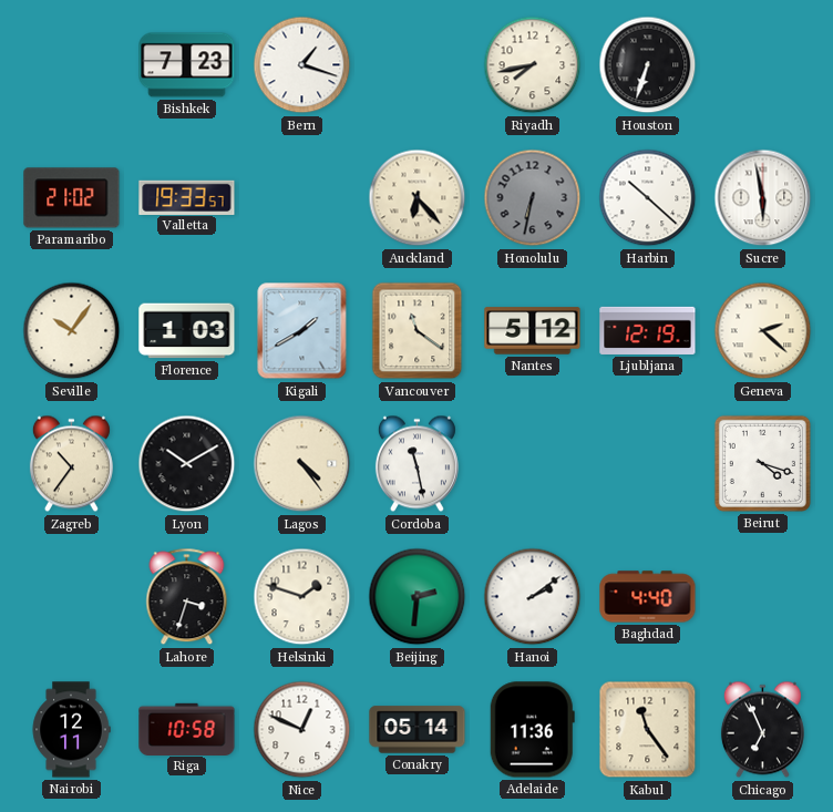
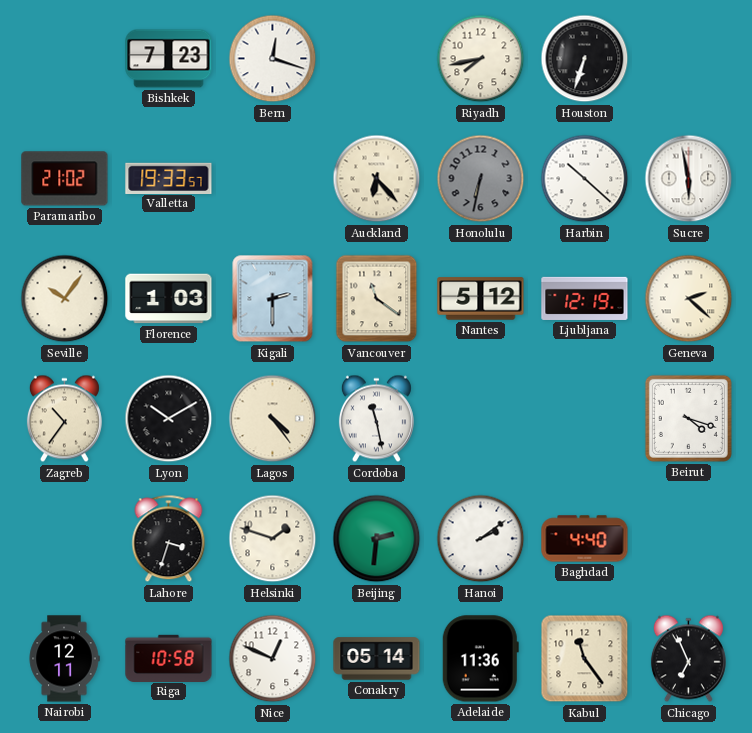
Bern: 1:18 -> 12:18
Kigali: 1:40 -> 2:30
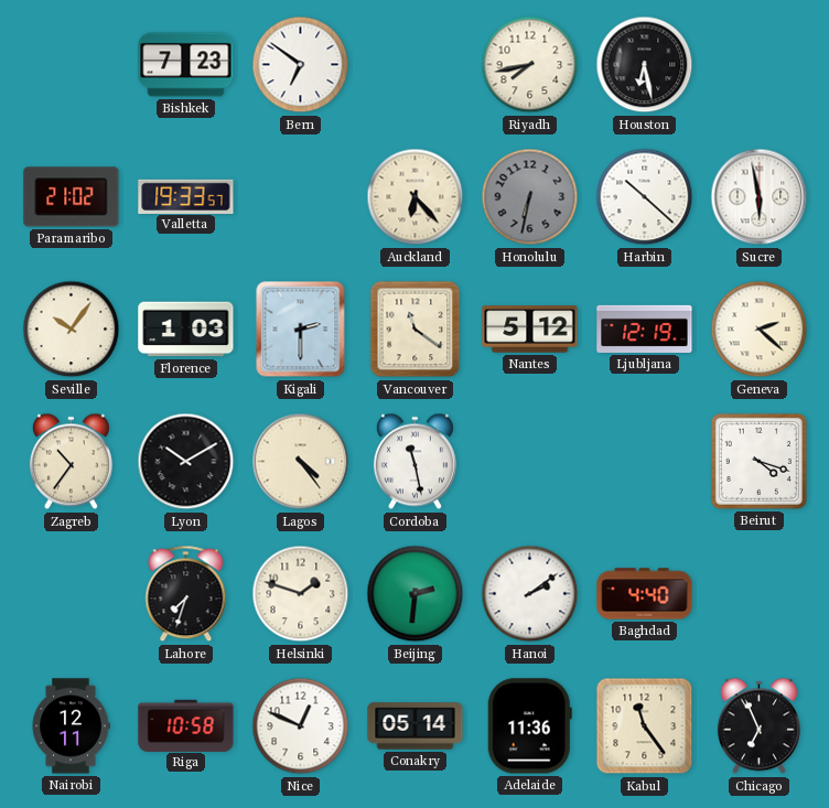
Bern: 12:18 -> 6:51
Houston: 6:33 -> 6:28
Lahore: 3:33 -> 7:33
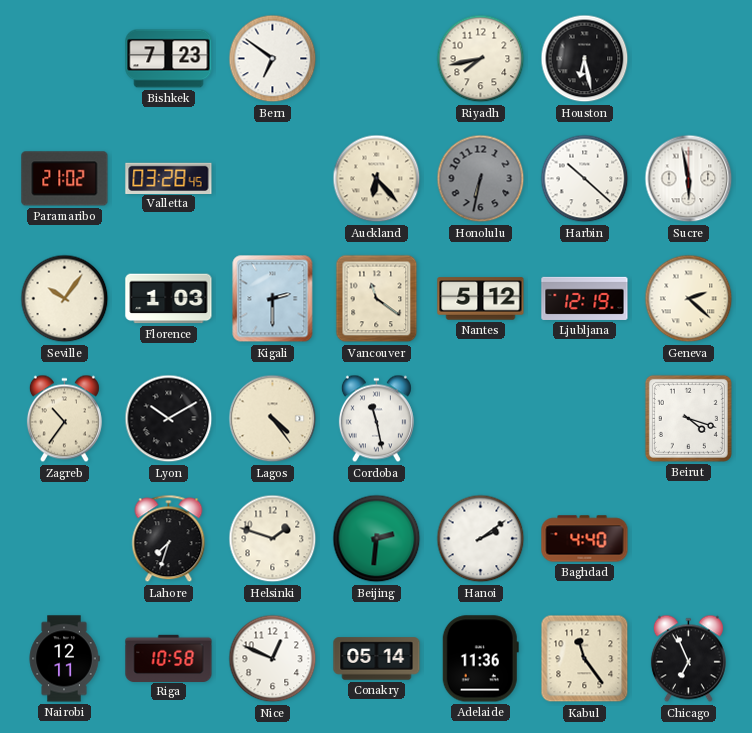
Valletta: 19:33 -> 03:28
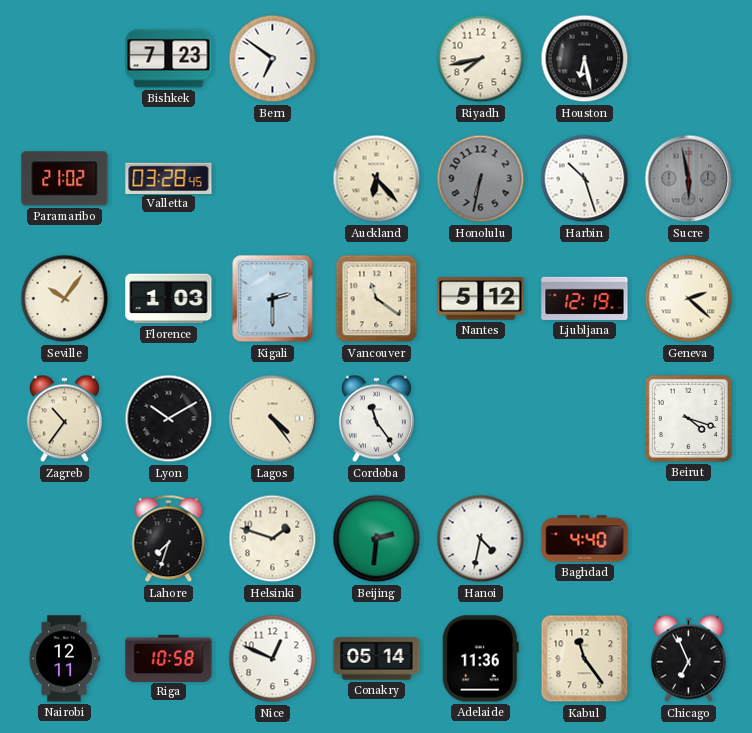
Harbin: 10:22 -> 10:27
Sucre dial: white -> grey
Cordoba: 11:28 -> 11:24
Hanoi: 2:09 -> 4:32
